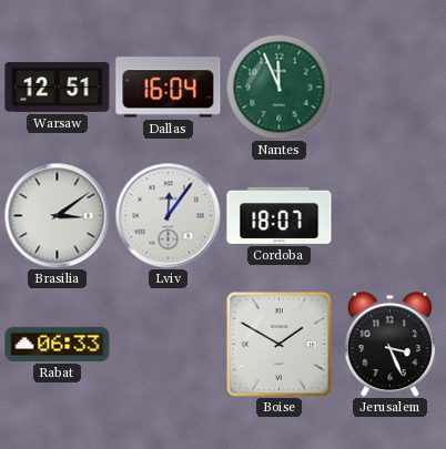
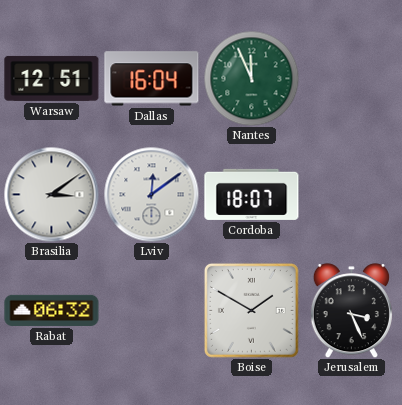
Lviv: 12:06 -> 12:09
Rabat: 06:33 -> 06:32
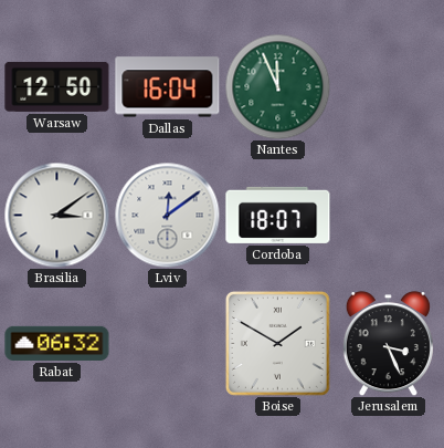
Warsaw: 12:51 -> 12:50
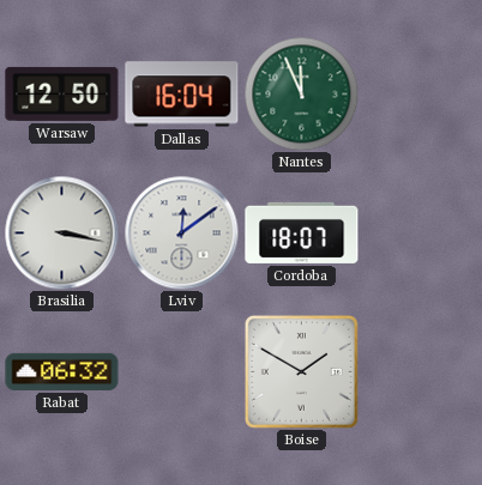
Brasilia: 3:09 -> 3:17
Jerusalem: 3:26 -> none
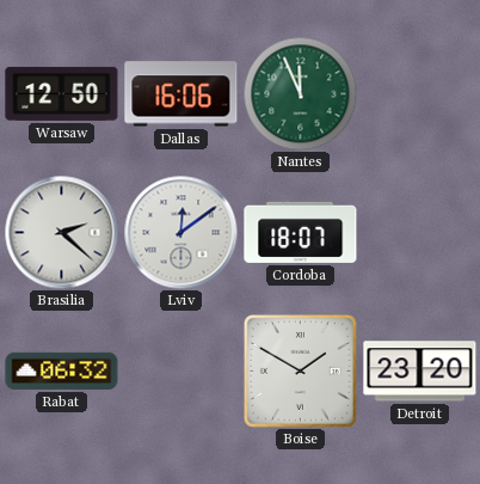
Dallas: 16:04 -> 16:06
Brasilia: 3:17 -> 2:22
Detroit: none -> 23:20
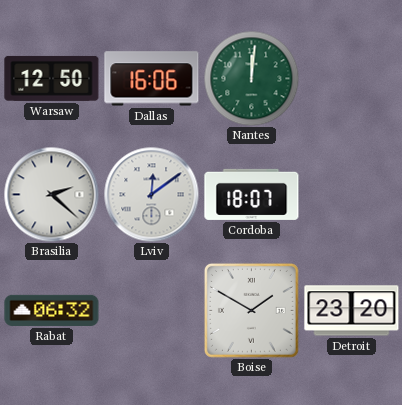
Nantes: 11:56 -> 12:01
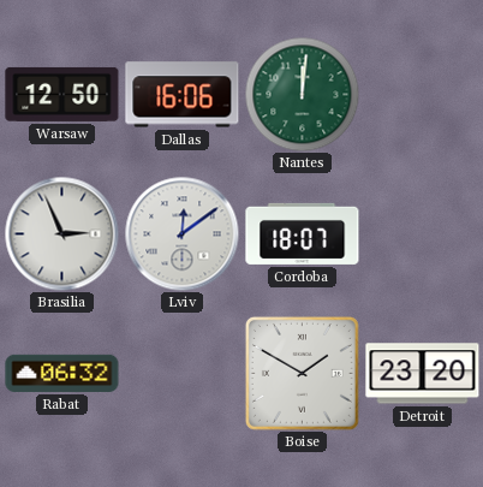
Brasilia: 2:22 -> 2:56
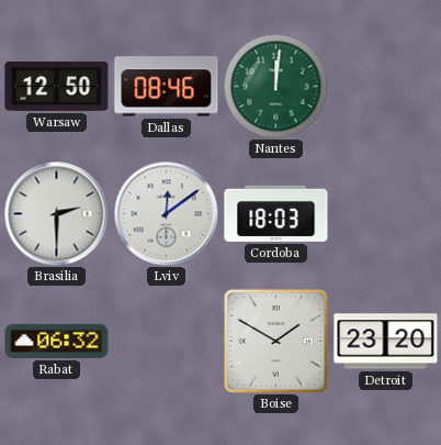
Dallas: 16:06 -> 08:46
Brasilia: 2:56 -> 2:30
Cordoba: 18:07 -> 18:03
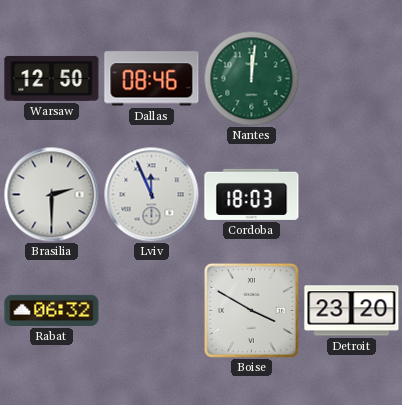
Lviv: 12:09 -> 11:56
Boise: 1:50 -> 3:50
